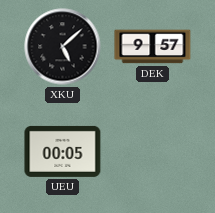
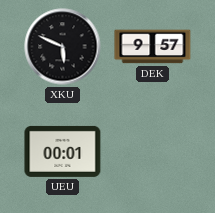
XKU: 5:08 -> 5:49
UEU: 00:05 -> 00:01
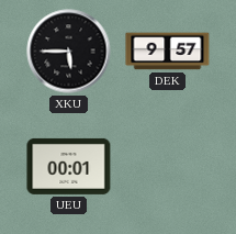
XKU: 5:49 -> 5:45
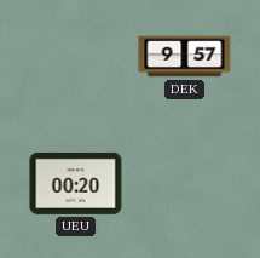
XKU: 5:45 -> none
UEU: 00:01 -> 00:20
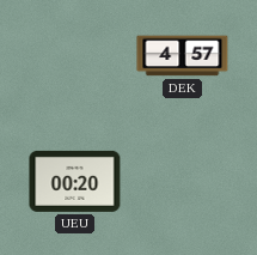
DEK: 9:57 -> 4:57
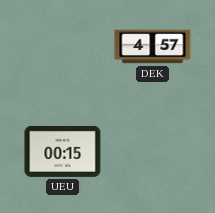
UEU: 00:20 -> 00:15
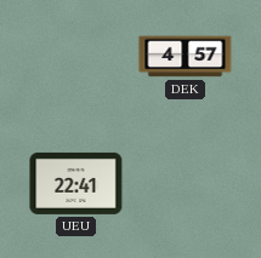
UEU: 00:15 -> 22:41
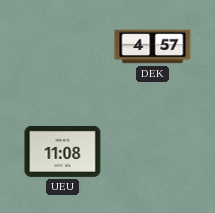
UEU: 22:41 -> 11:08
